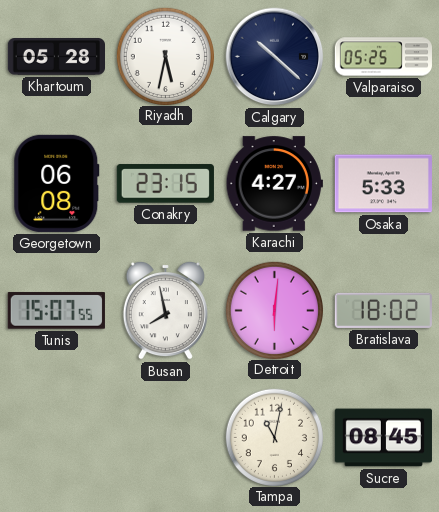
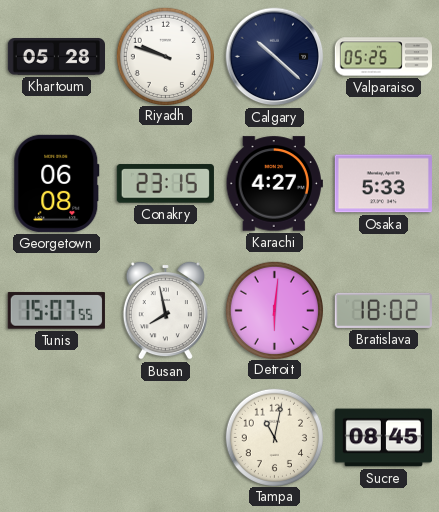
Riyadh: 5:32 -> 9:48
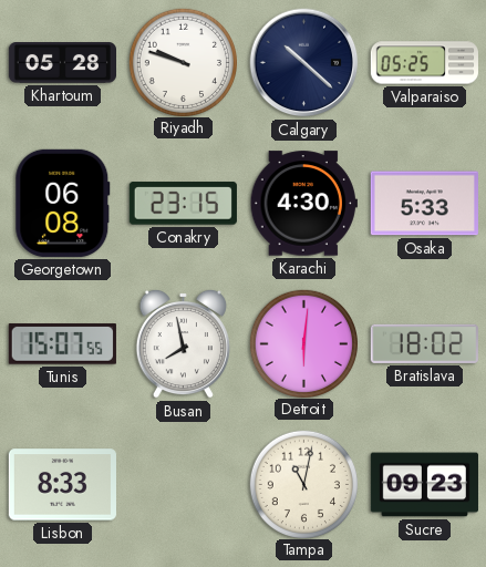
Karachi: 4:27 -> 4:30
Lisbon: none -> 8:33
Sucre: 08:45 -> 09:23
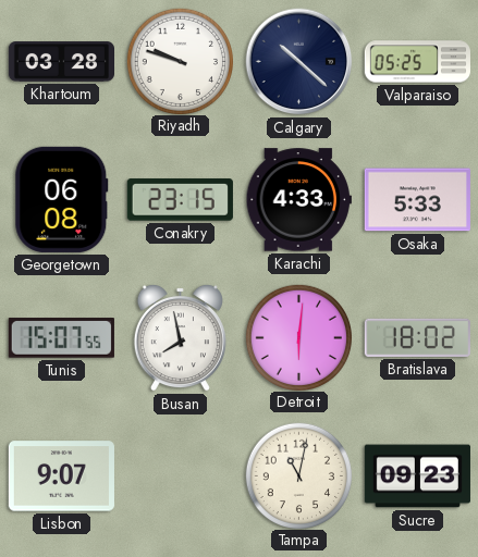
Khartoum: 05:28 -> 03:28
Karachi: 4:30 -> 4:33
Lisbon: 8:33 -> 9:07
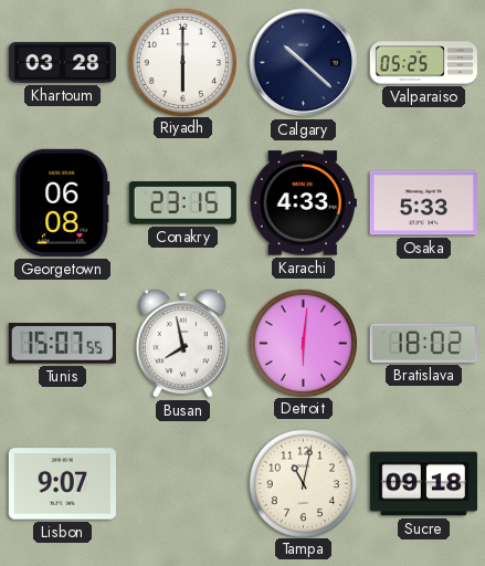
Riyadh: 9:48 -> 6:00
Sucre: 09:23 -> 09:18
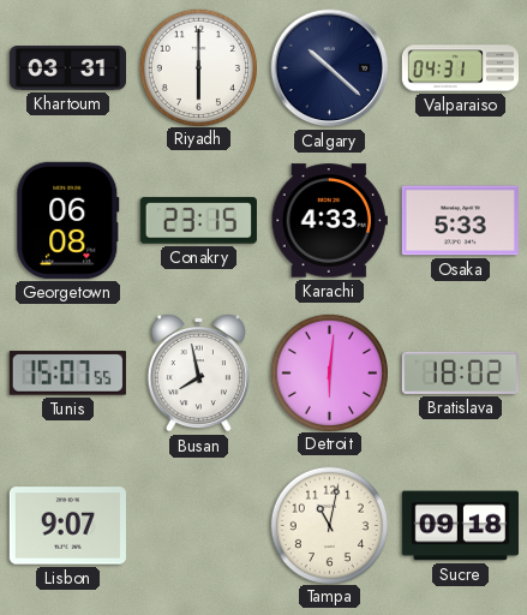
Khartoum: 03:28 -> 03:31
Valparaiso: 05:25 -> 04:31
